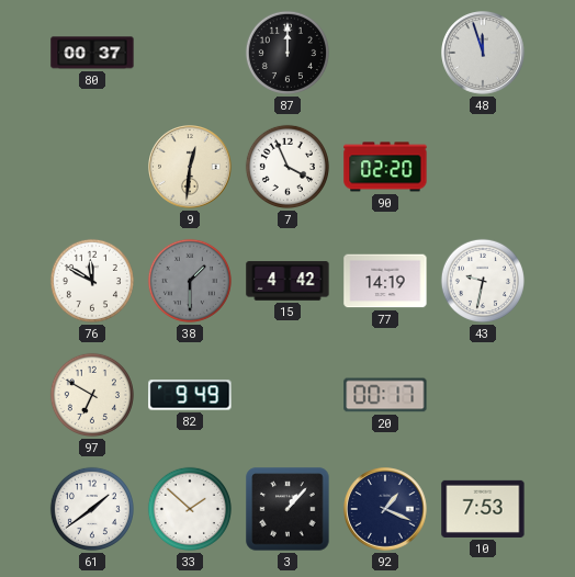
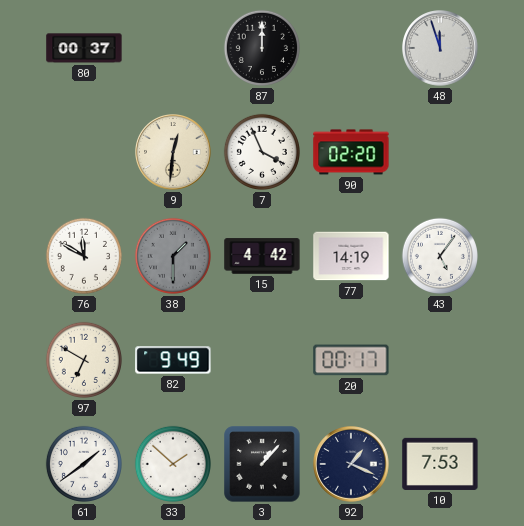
43: 9:32 -> 5:06
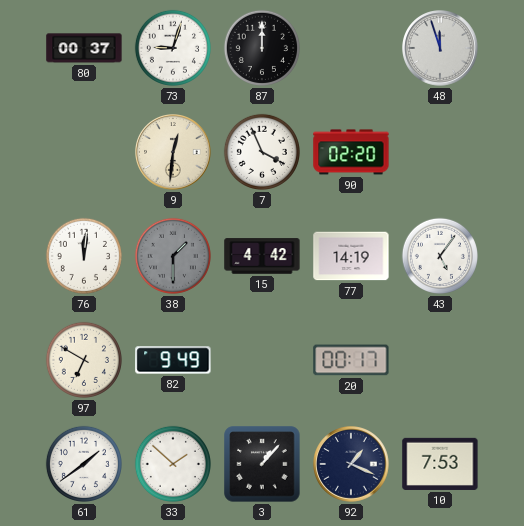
73: none -> 9:03
76: 11:50 -> 12:01
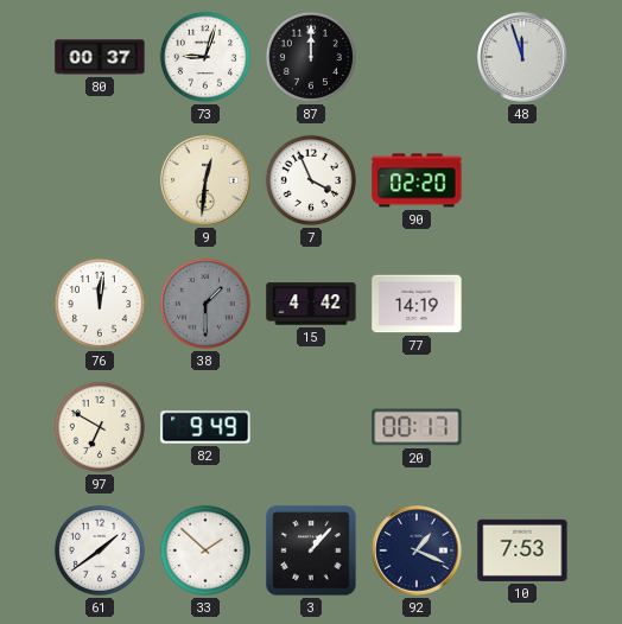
43: 5:06 -> none
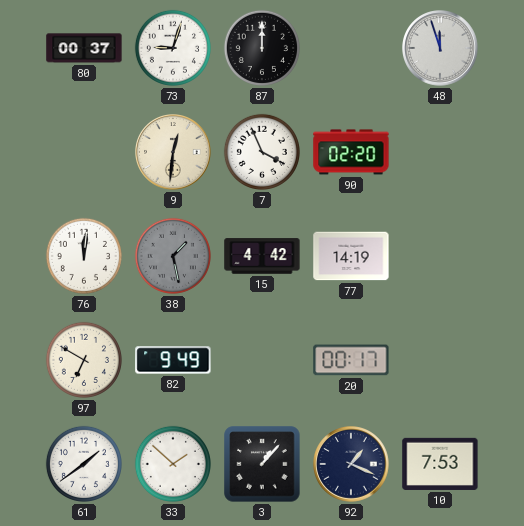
38: 1:30 -> 1:28
